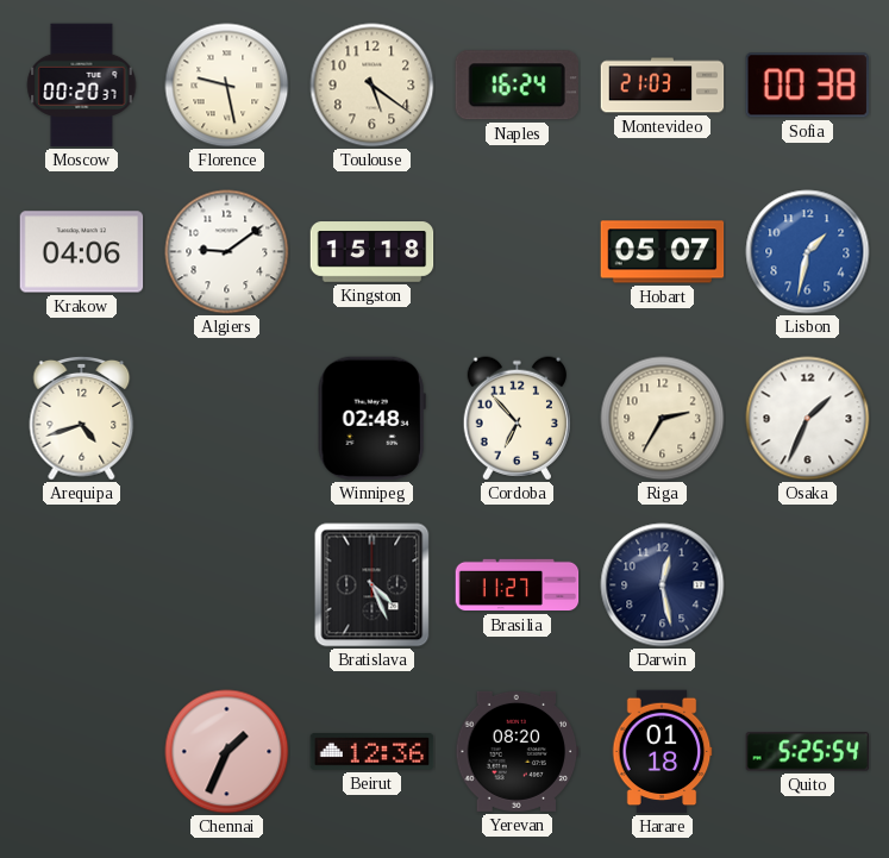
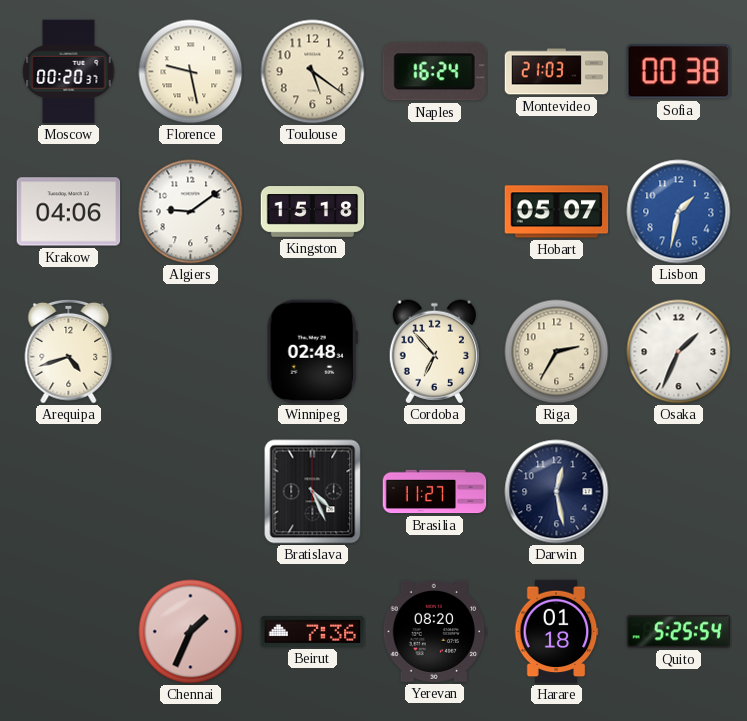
Beirut: 12:36 -> 7:36
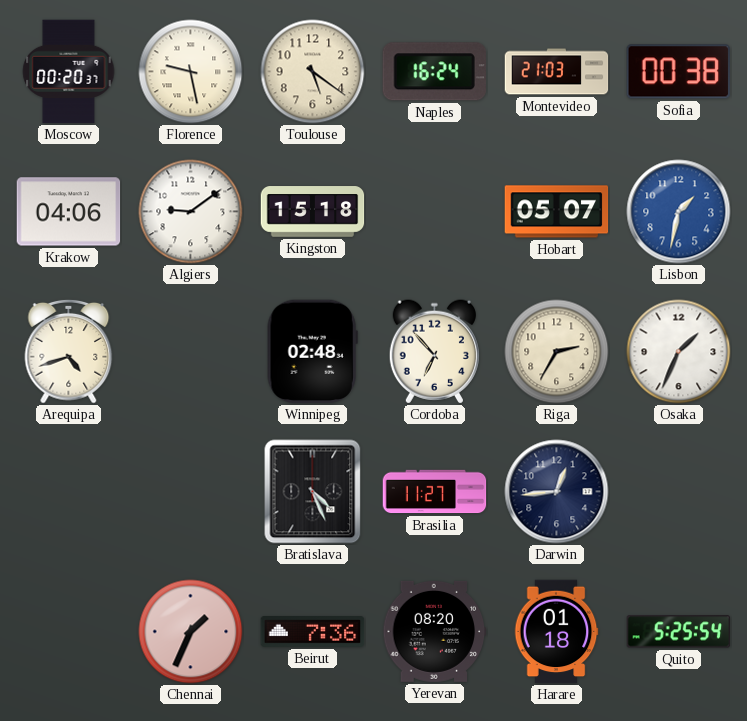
Darwin: 12:28 -> 12:44
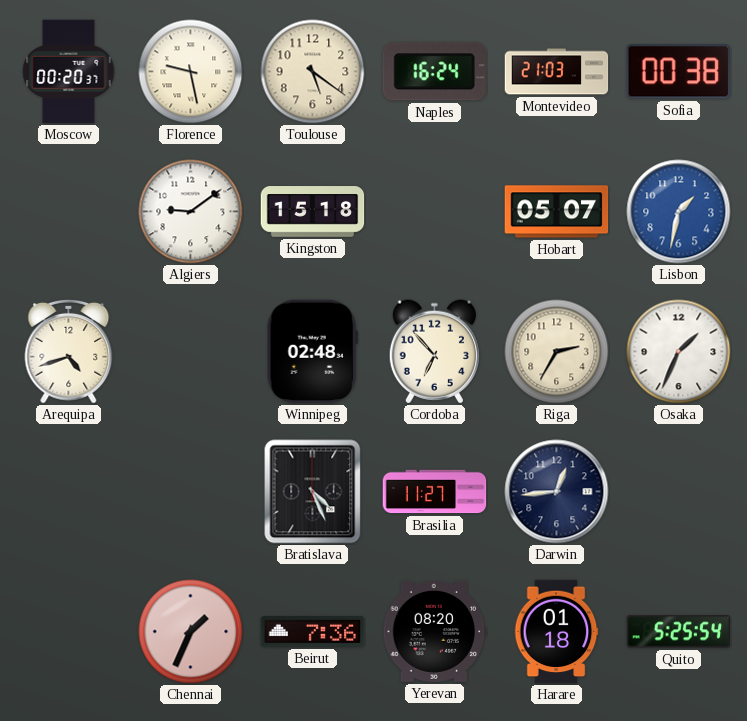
Krakow: 04:06 -> none
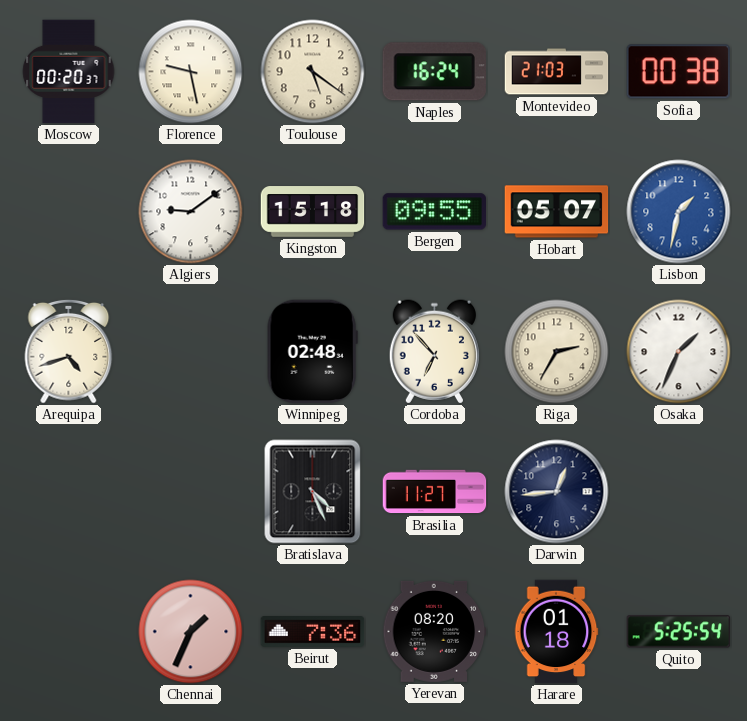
Bergen: none -> 09:55
